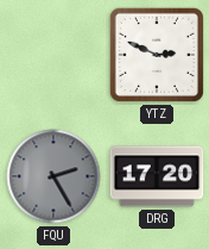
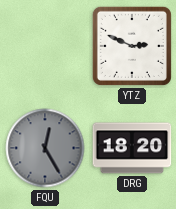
FQU: 2:25 -> 12:25
DRG: 17:20 -> 18:20
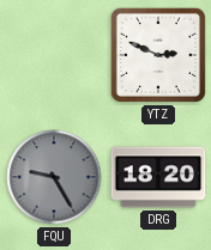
FQU: 12:25 -> 9:25
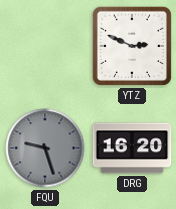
FQU: 9:25 -> 9:27
DRG: 18:20 -> 16:20
